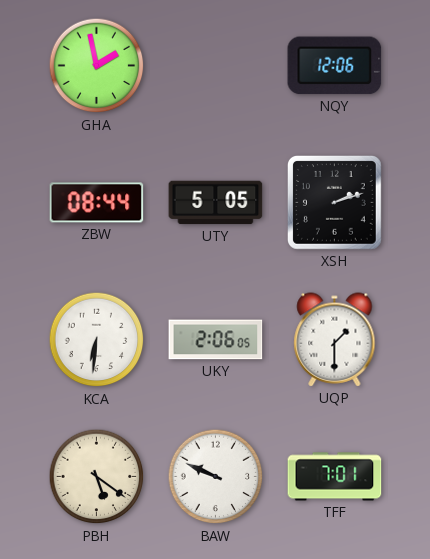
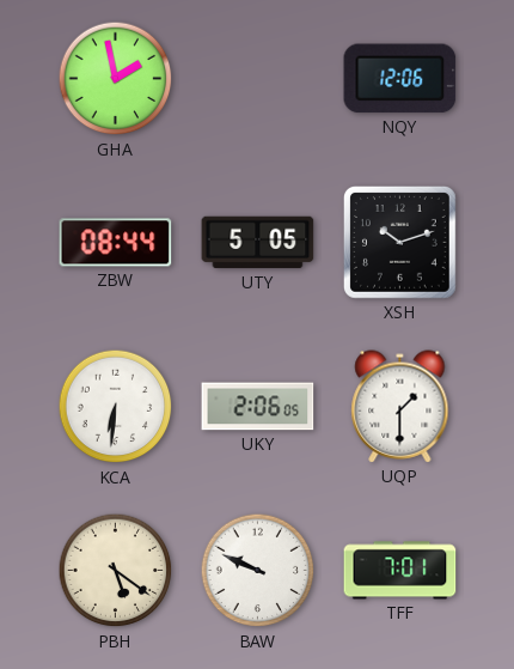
XSH: 2:12 -> 10:12
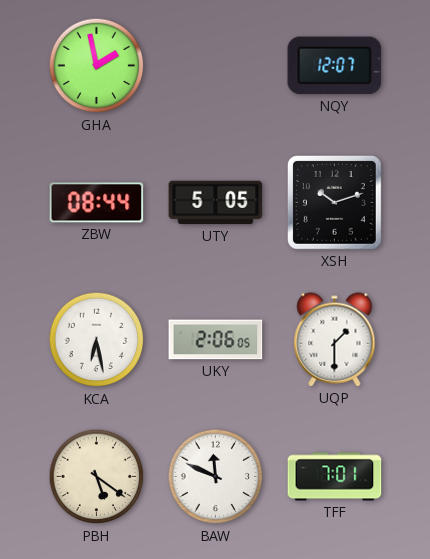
NQY: 12:06 -> 12:07
KCA: 6:31 -> 6:28
BAW: 9:49 -> 11:49
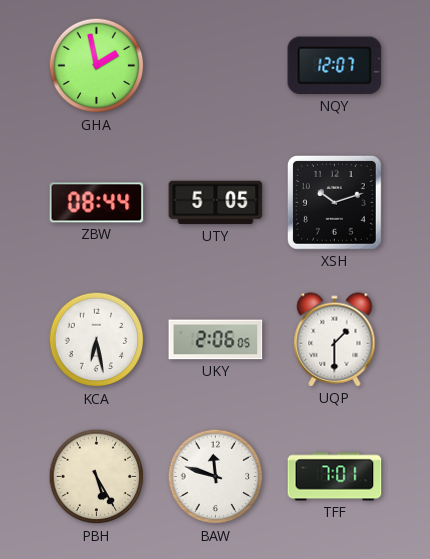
PBH: 5:21 -> 5:25
BAW: 11:49 -> 11:48
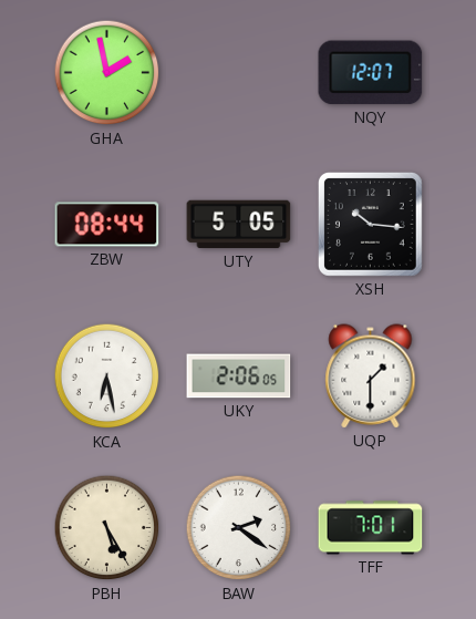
XSH: 10:12 -> 10:16
BAW: 11:48 -> 2:21
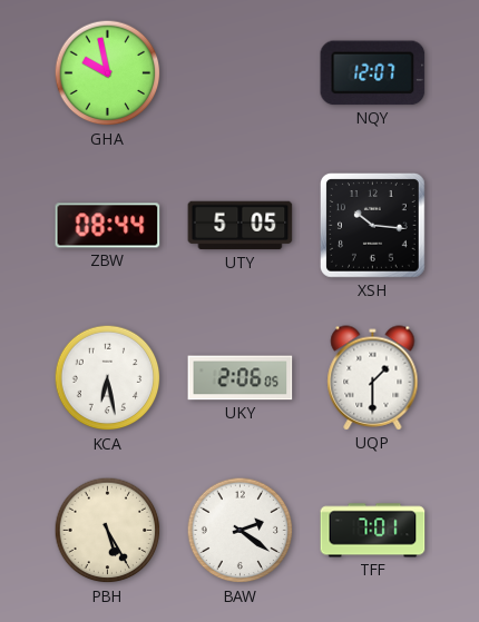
GHA: 1:58 -> 9:58
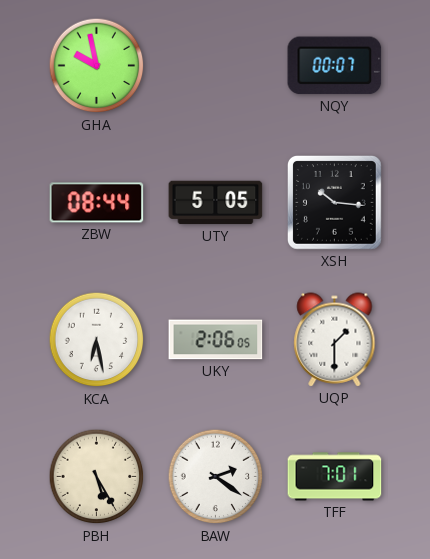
NQY: 12:07 -> 00:07
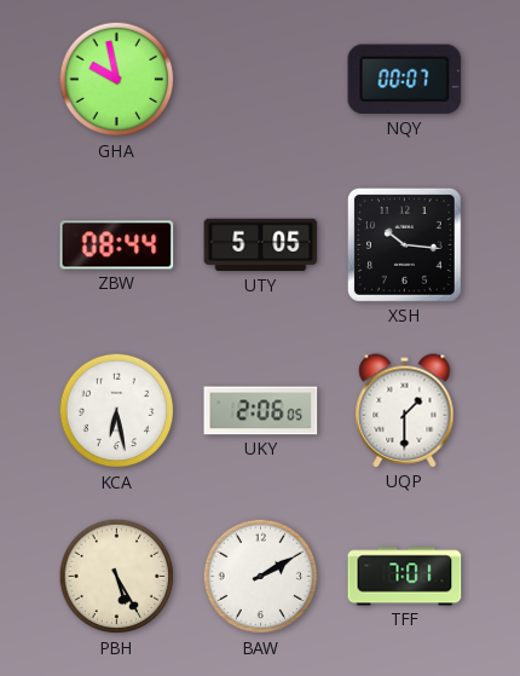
BAW: 2:21 -> 2:10
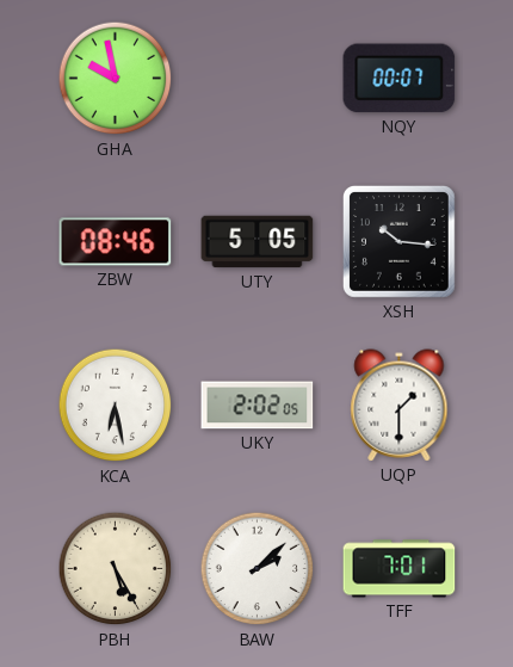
ZBW: 08:44 -> 08:46
UKY: 2:06 -> 2:02
BAW: 2:10 -> 2:08
